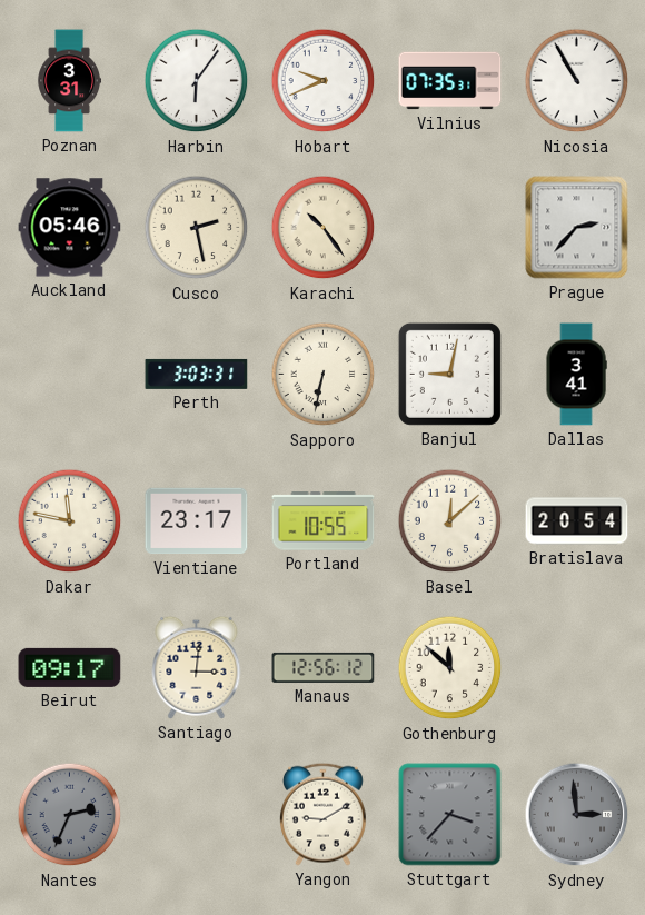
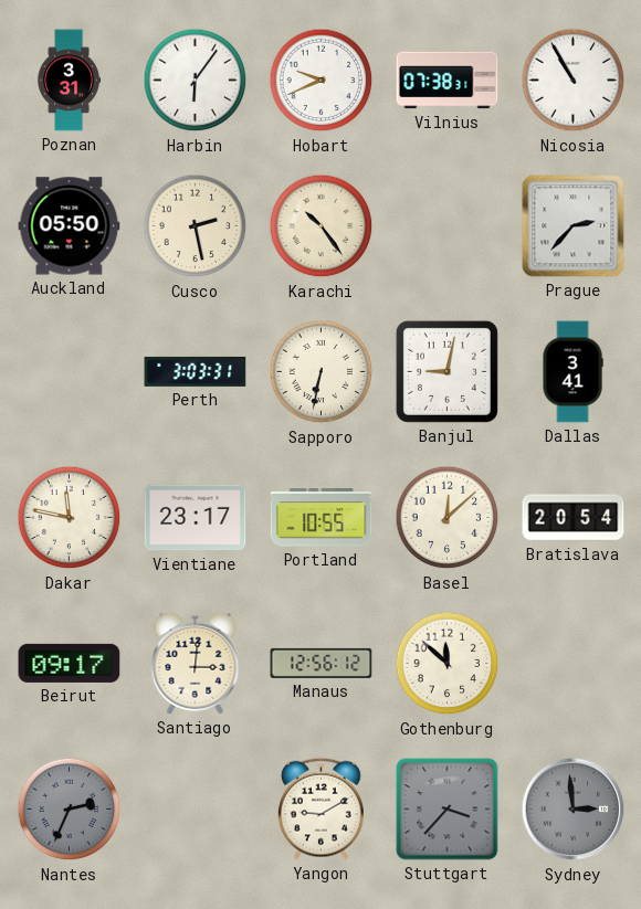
Vilnius: 07:35 -> 07:38
Auckland: 05:46 -> 05:50
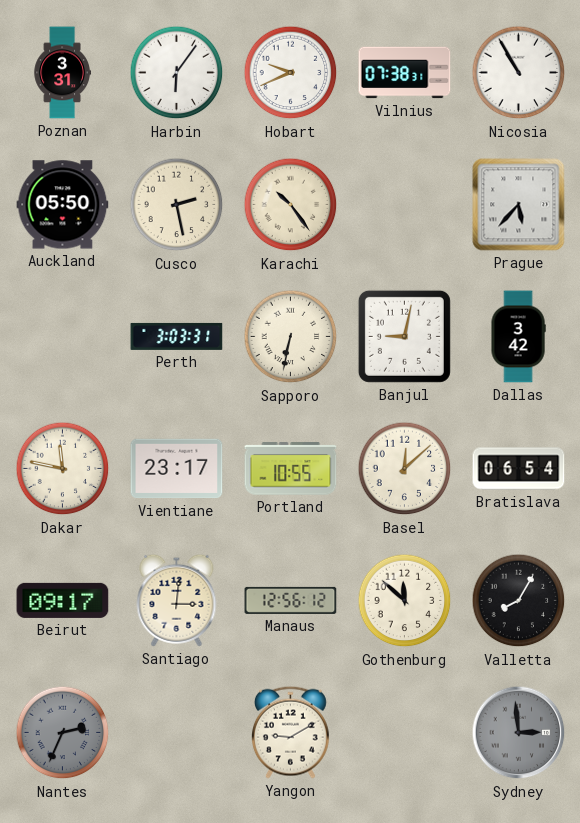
Prague: 2:37 -> 5:37
Dallas: 3:41 -> 3:42
Bratislava: 20:54 -> 06:54
Valletta: none -> 8:05
Stuttgart: 3:37 -> none
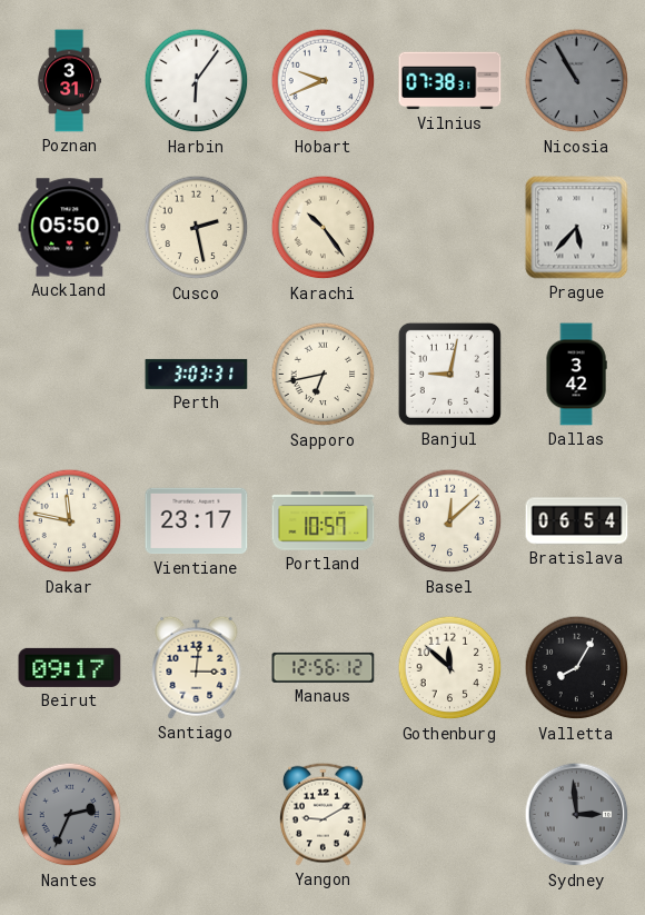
Nicosia dial: white -> grey
Sapporo: 6:32 -> 6:43
Portland: 10:55 -> 10:57
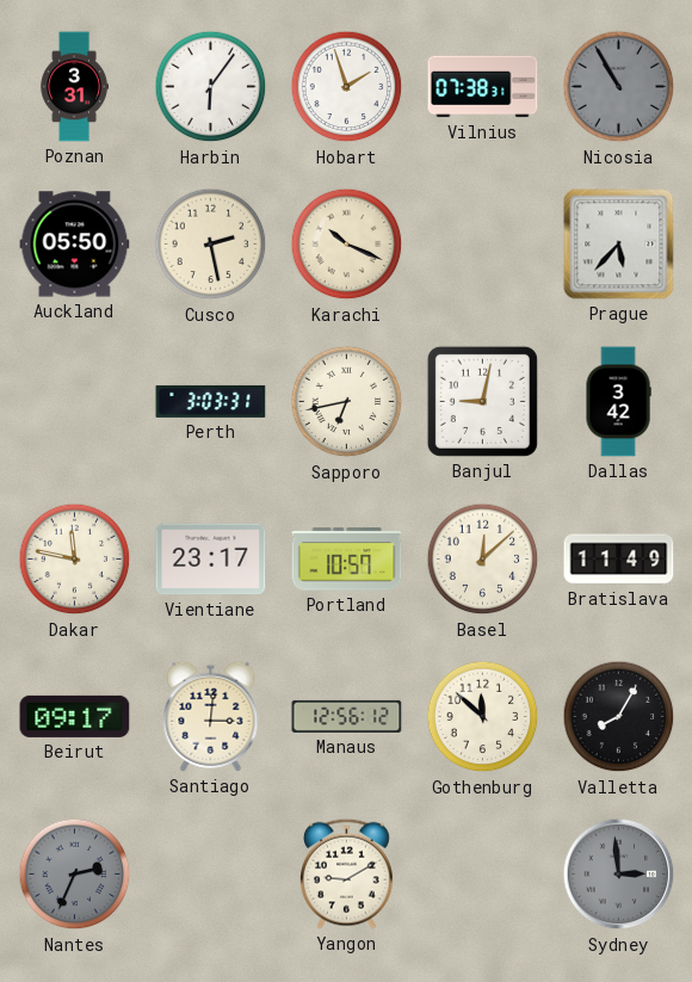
Hobart: 9:41 -> 1:57
Karachi: 10:24 -> 10:19
Bratislava: 06:54 -> 11:49
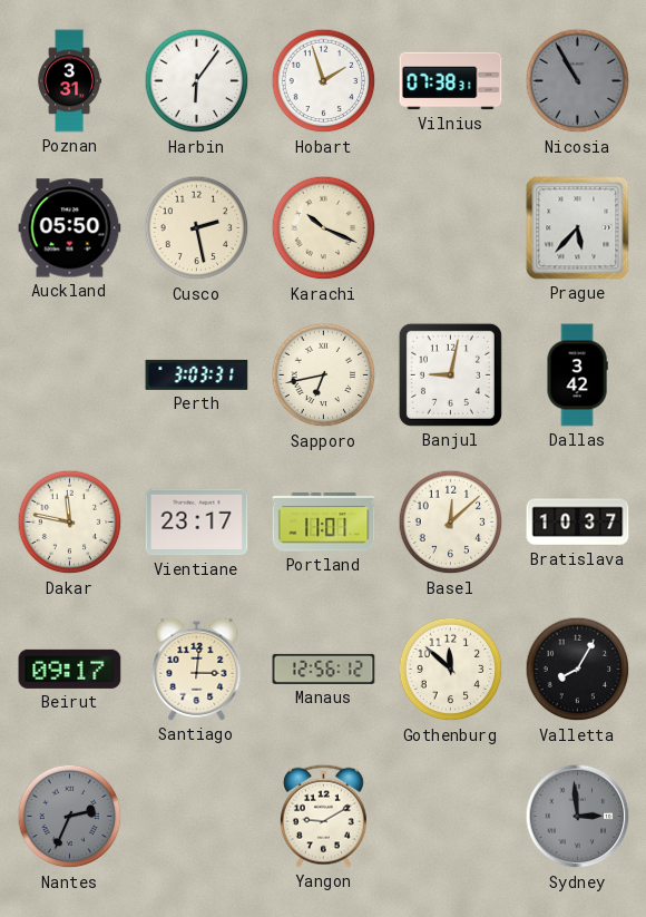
Portland: 10:57 -> 11:01
Bratislava: 11:49 -> 10:37
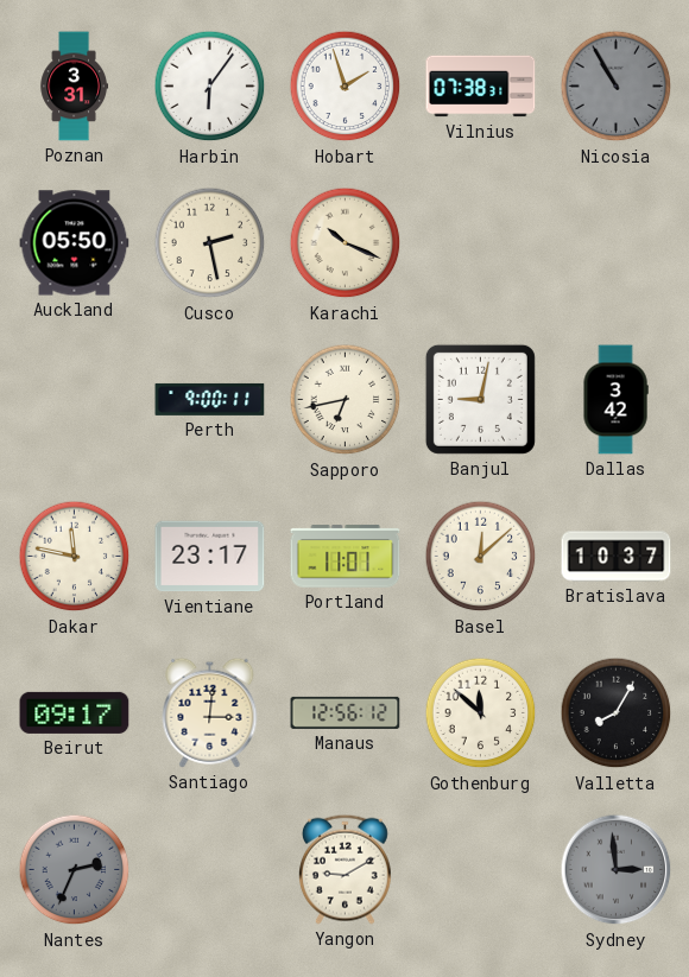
Prague: 5:37 -> none
Perth: 3:03 -> 9:00
